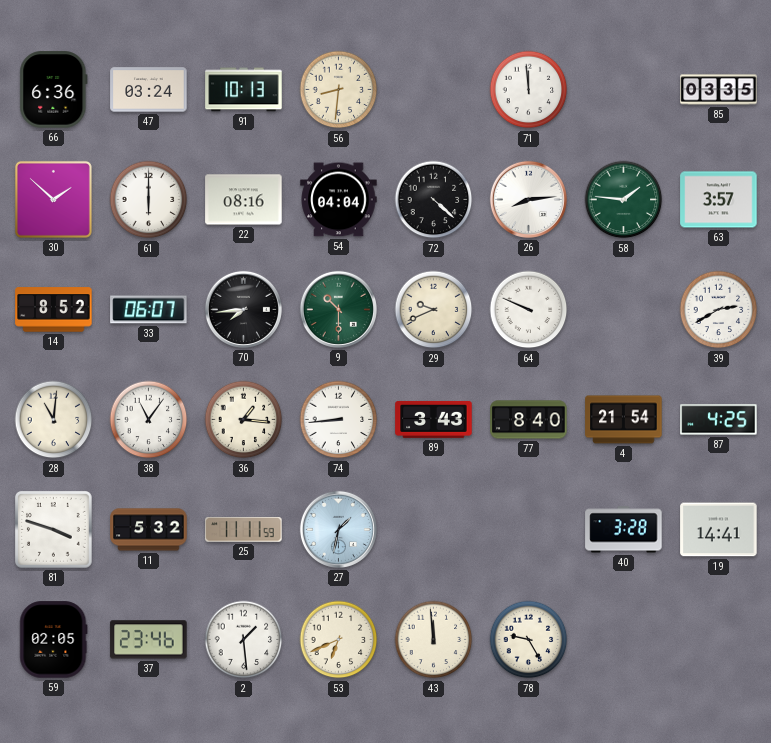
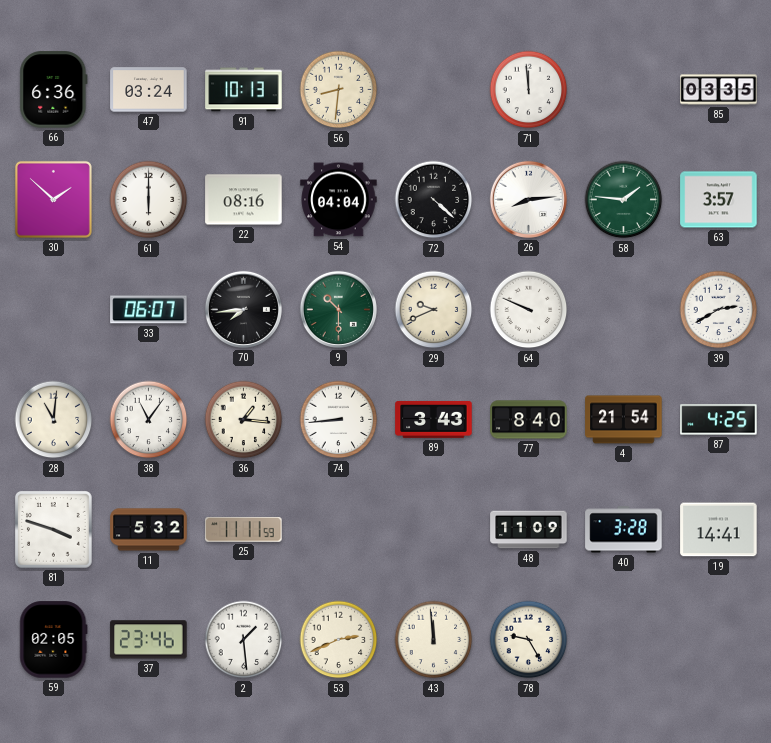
14: 8:52 -> none
27: 1:32 -> none
48: none -> 11:09
53: 6:41 -> 2:41
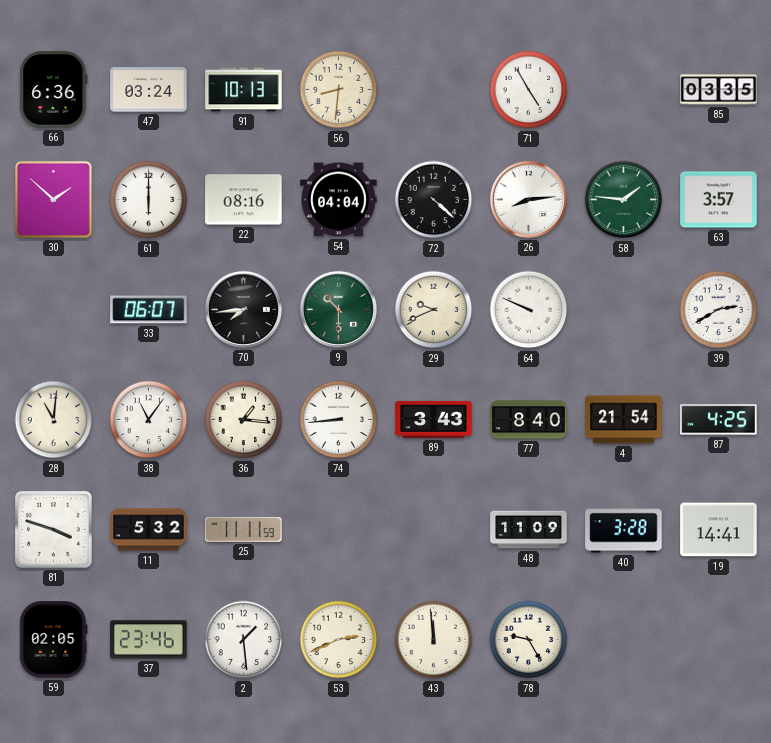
71: 11:59 -> 4:55
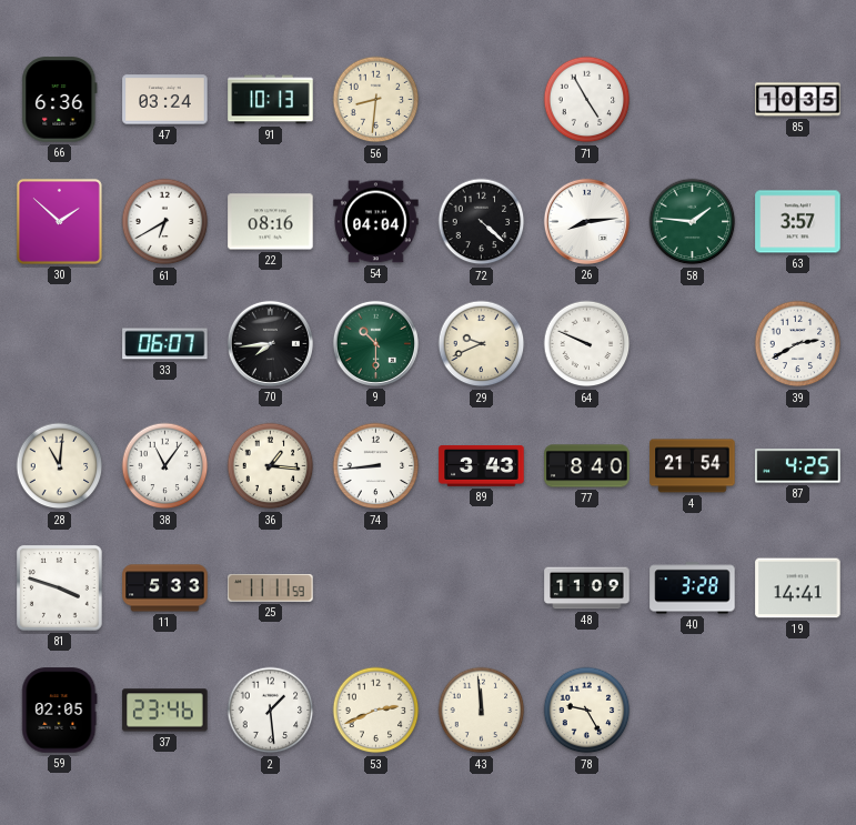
85: 03:35 -> 10:35
61: 6:00 -> 6:40
11: 5:32 -> 5:33
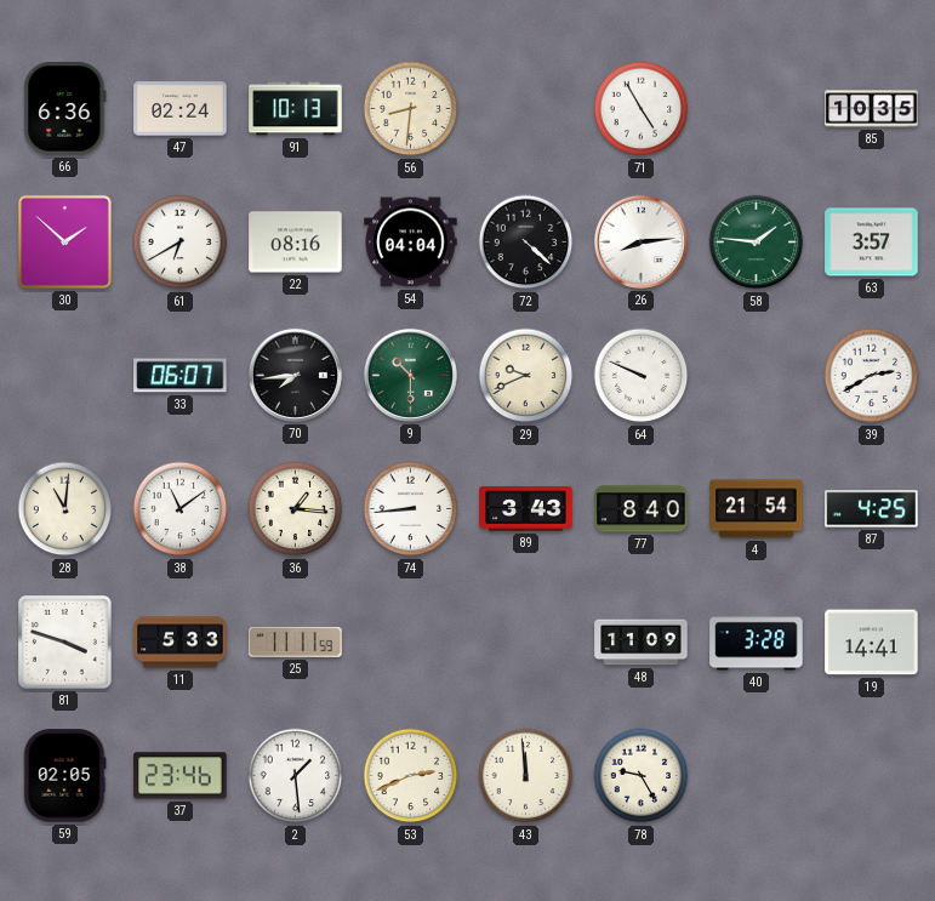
47: 03:24 -> 02:24
38: 11:06 -> 11:09
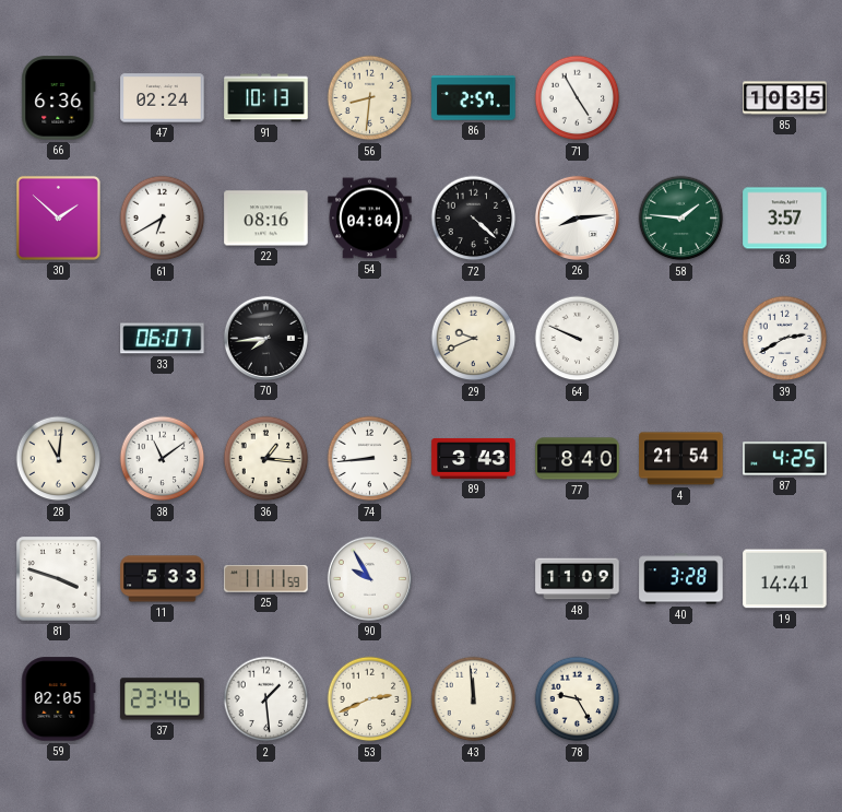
86: none -> 2:57
9: 10:30 -> none
90: none -> 9:55
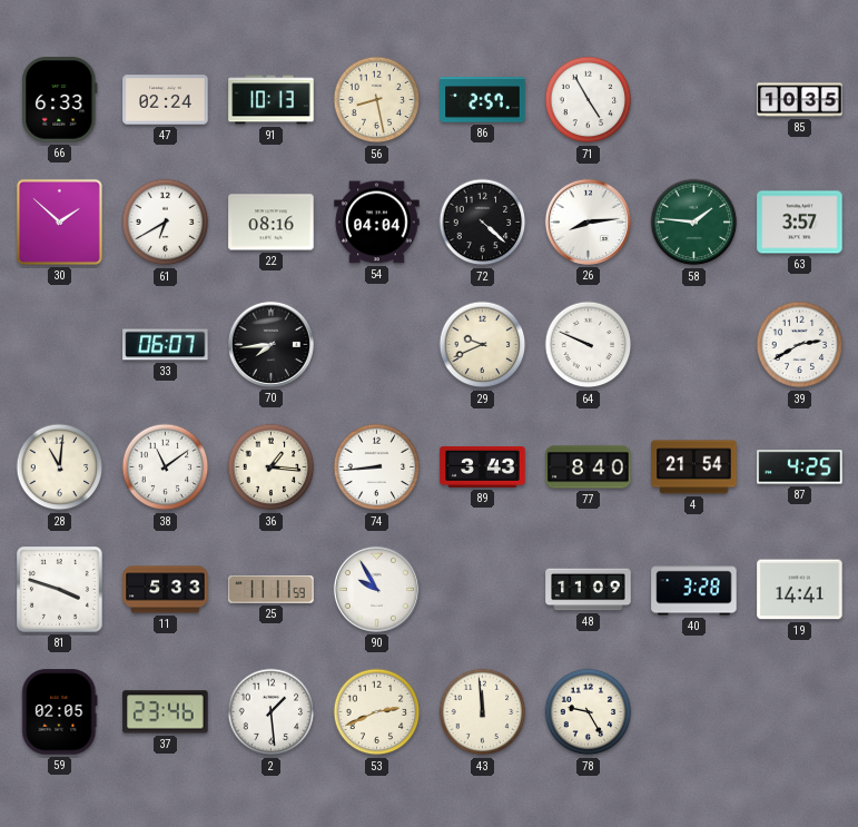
66: 6:36 -> 6:33
56: 8:31 -> 8:28
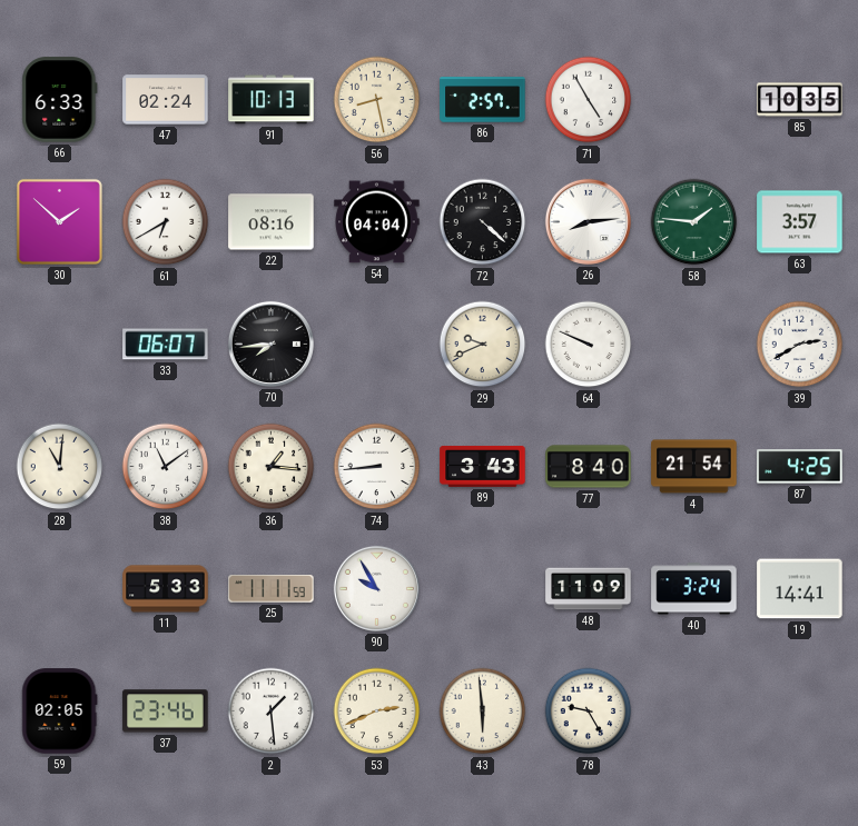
81: 3:48 -> none
40: 3:28 -> 3:24
43: 11:59 -> 5:59
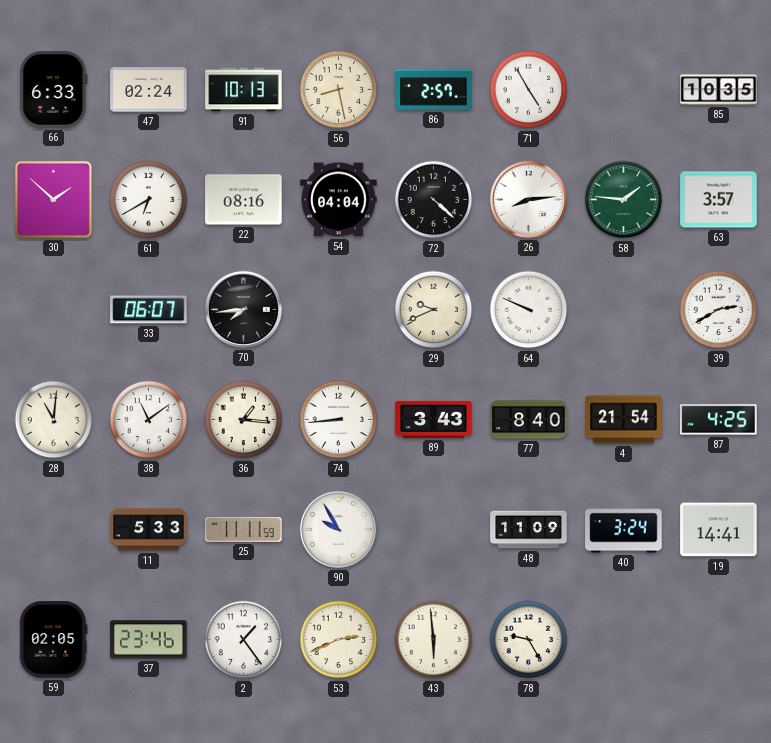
2: 1:29 -> 1:24
